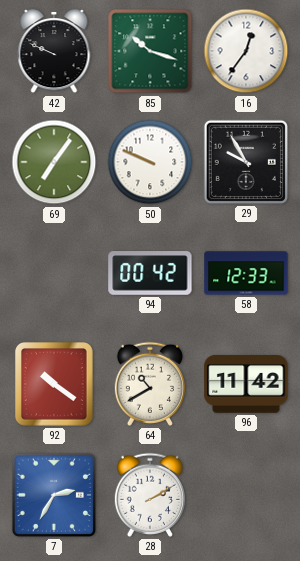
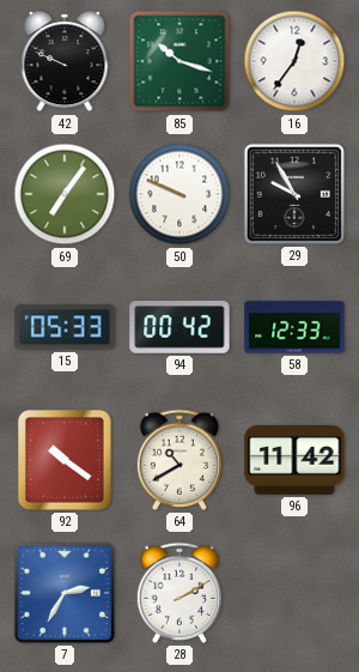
15: none -> 05:33
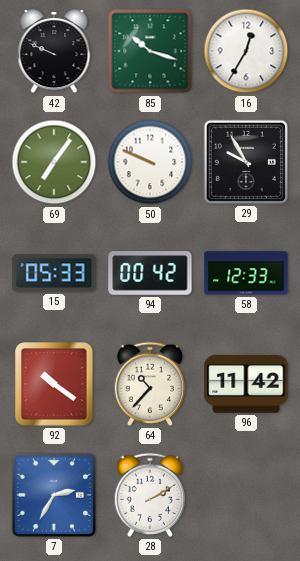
16: 12:36 -> 12:35
64: 10:40 -> 10:37
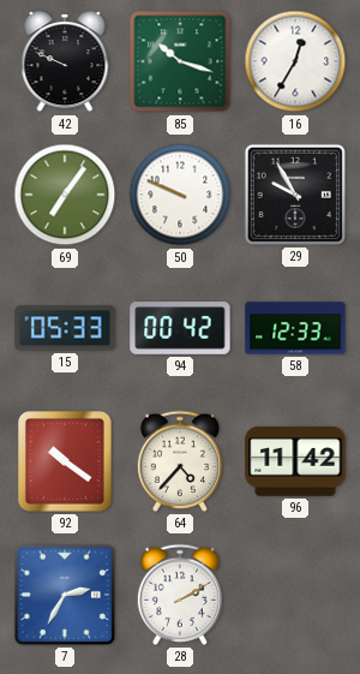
64: 10:37 -> 4:37
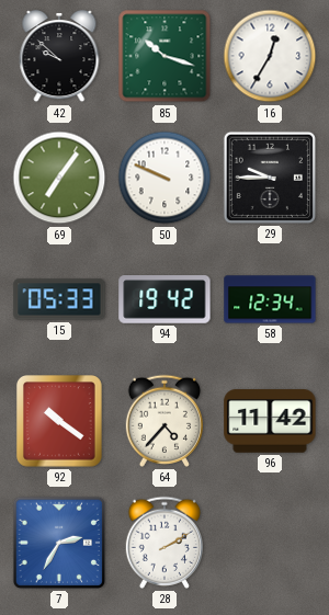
42: 9:49 -> 9:52
29: 9:55 -> 9:45
94: 00:42 -> 19:42
58: 12:33 -> 12:34
